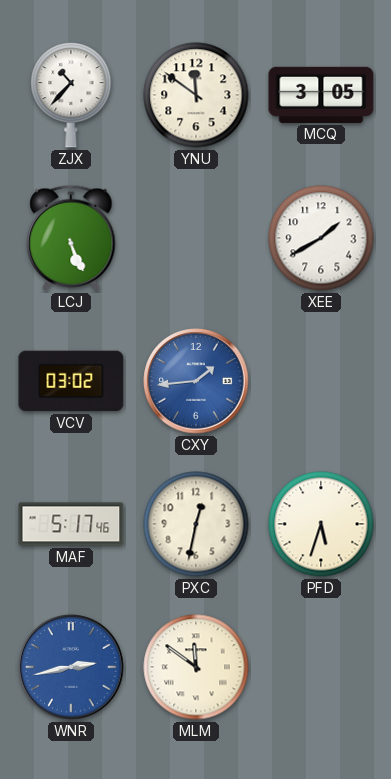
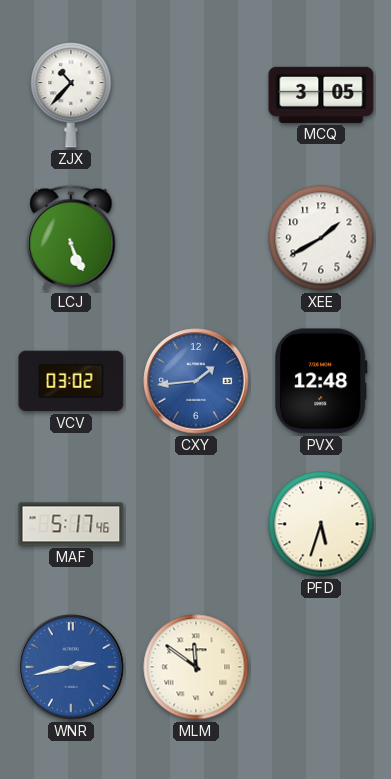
YNU: 11:51 -> none
PVX: none -> 12:48
PXC: 12:32 -> none
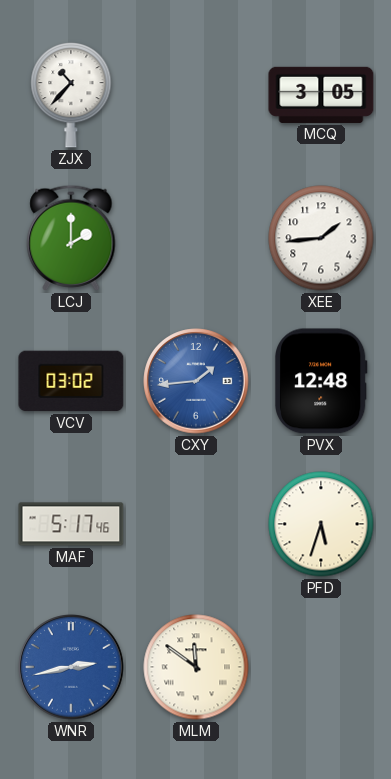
LCJ: 5:26 -> 2:00
XEE: 1:40 -> 1:44
